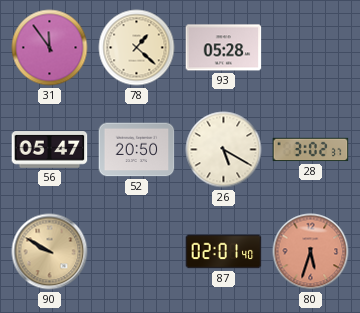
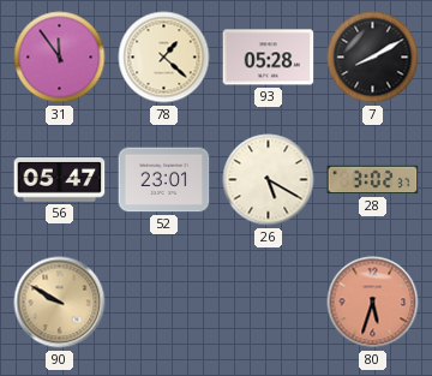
7: none -> 8:10
52: 20:50 -> 23:01
87: 02:01 -> none
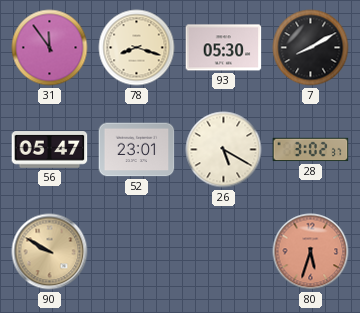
78: 1:22 -> 8:18
93: 05:28 -> 05:30
